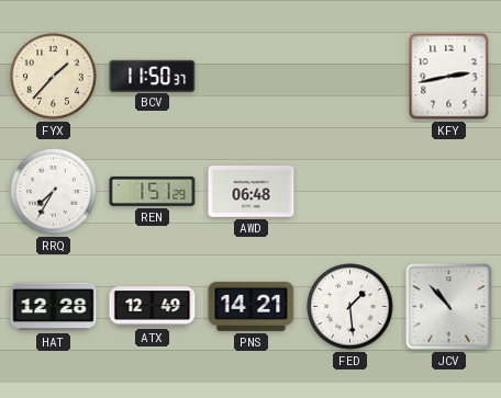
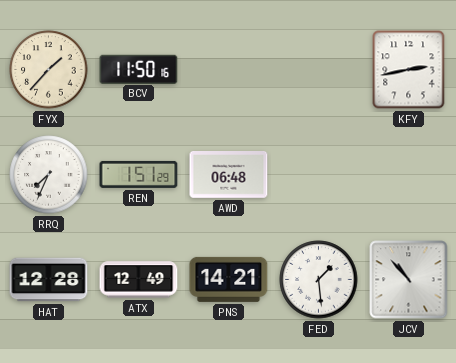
BCV: 11:50:37 -> 11:50:16
RRQ: 7:35 -> 7:34
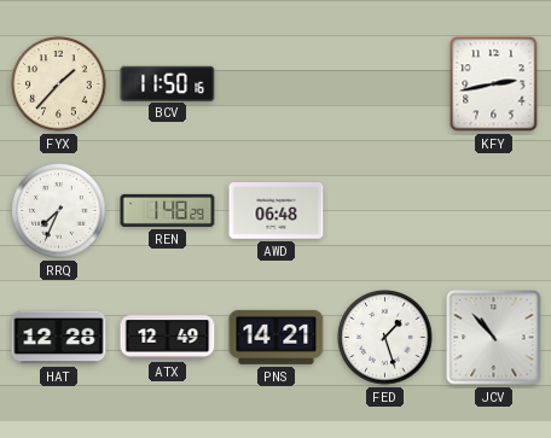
REN: 1:51 -> 1:48
FED: 1:29 -> 1:27
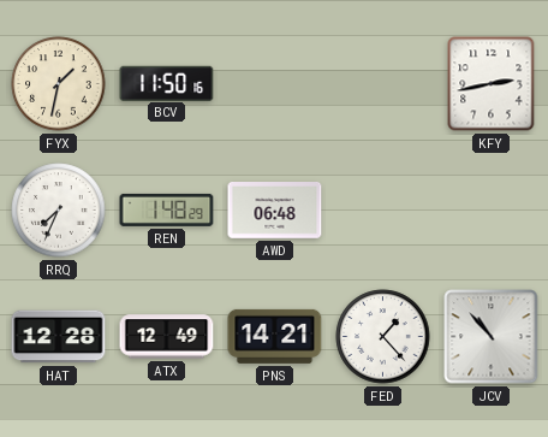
FYX: 1:37 -> 1:32
FED: 1:27 -> 1:23
